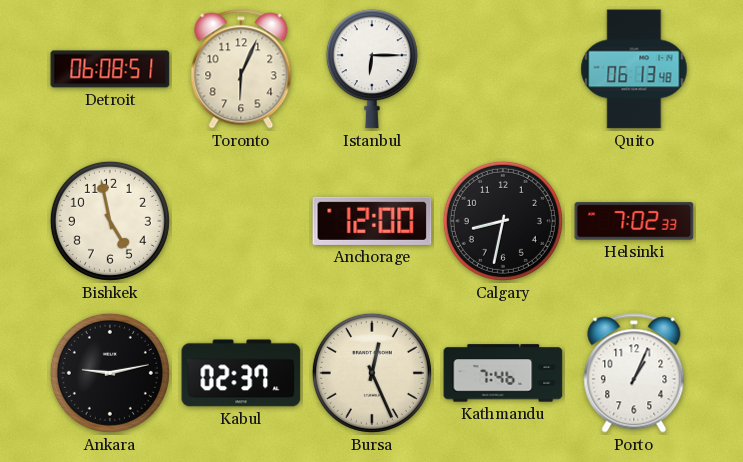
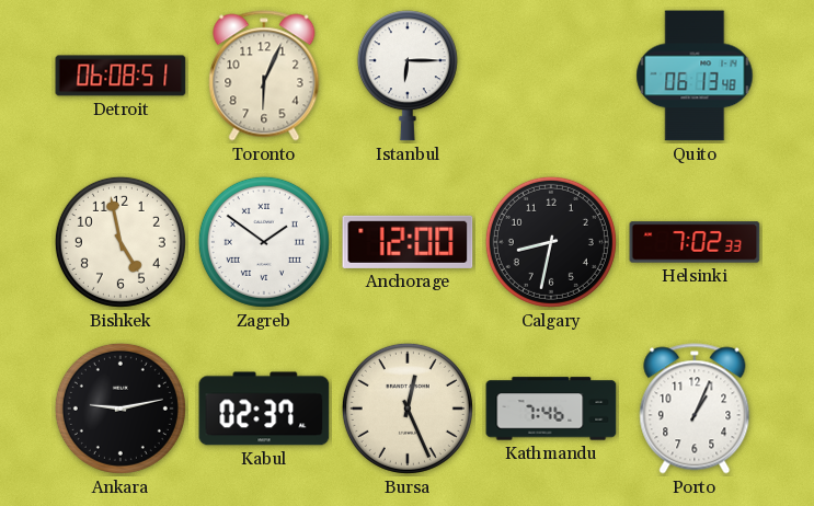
Zagreb: none -> 1:51
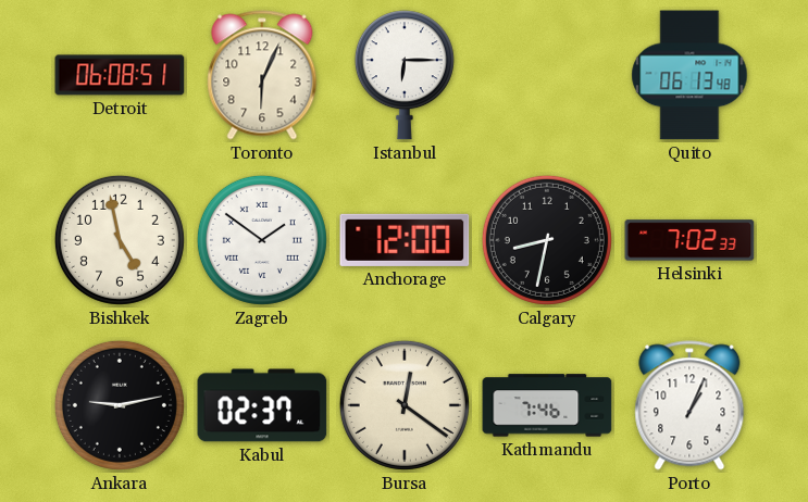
Bursa: 12:26 -> 12:21
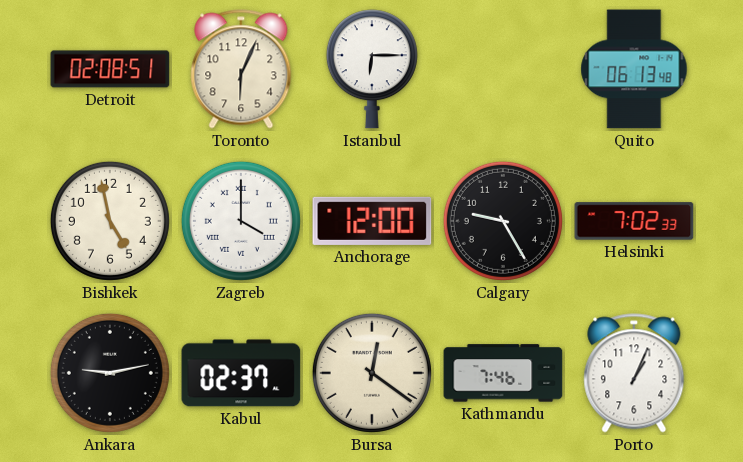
Detroit: 06:08 -> 02:08
Zagreb: 1:51 -> 4:00
Calgary: 8:32 -> 9:25
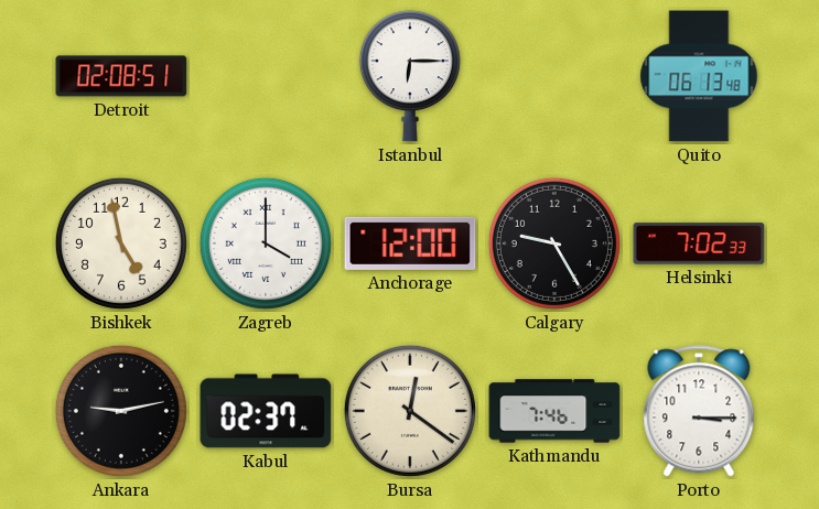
Toronto: 6:04 -> none
Porto: 1:04 -> 3:15
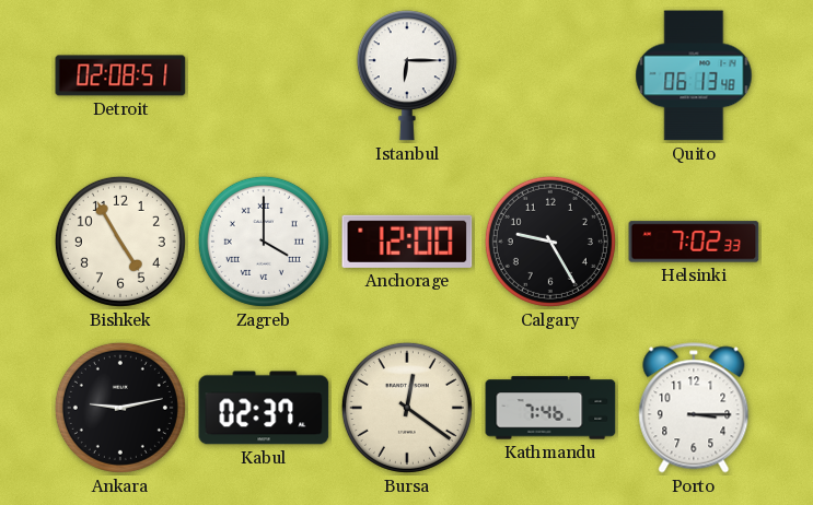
Bishkek: 4:58 -> 4:55
